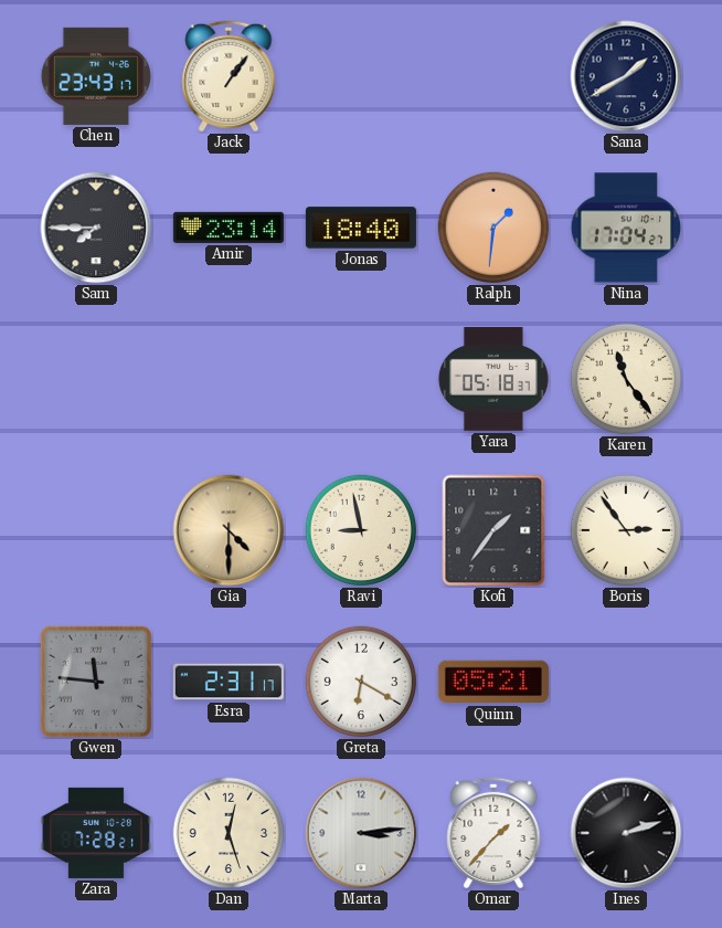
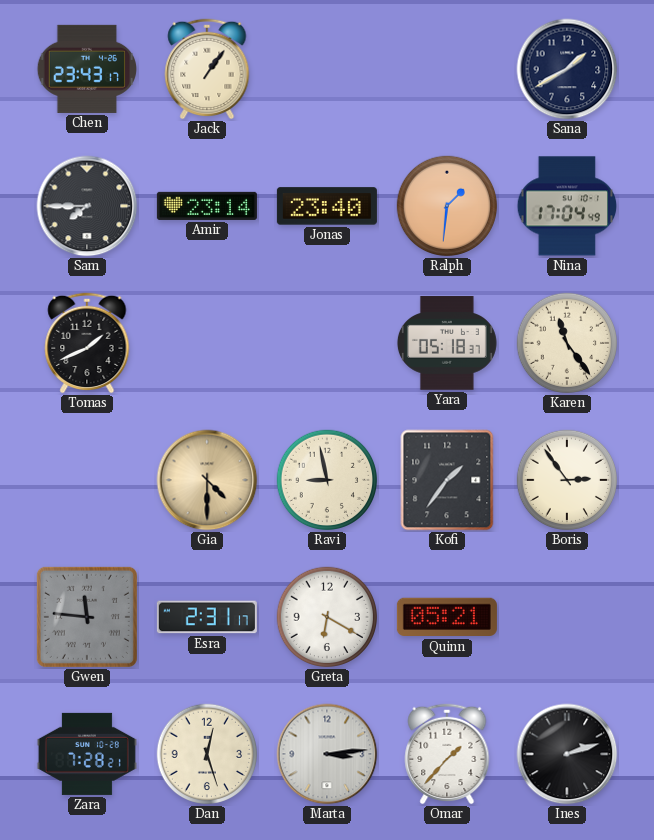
Jonas: 18:40 -> 23:40
Nina: 17:04:27 -> 17:04:49
Tomas: none -> 1:41
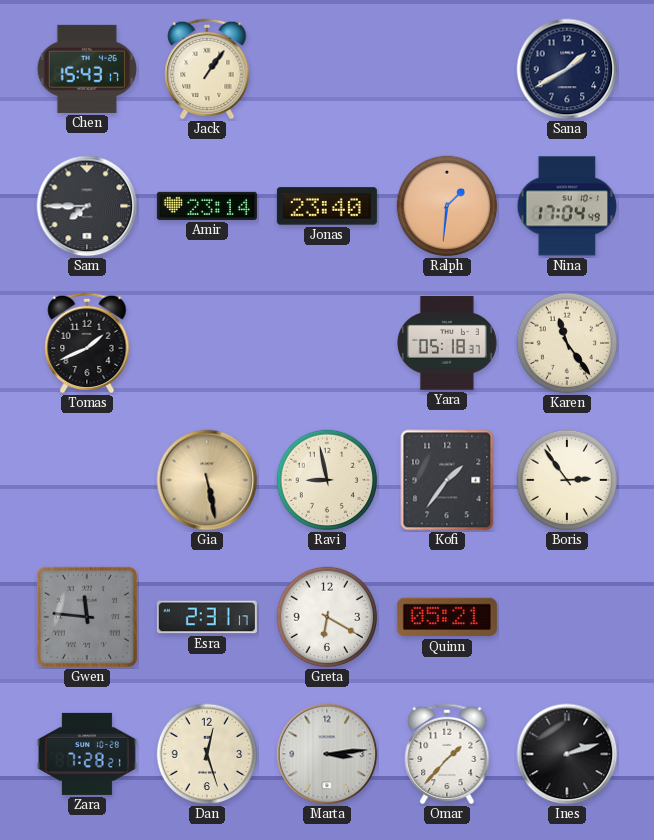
Chen: 23:43 -> 15:43
Gia: 4:30 -> 5:28
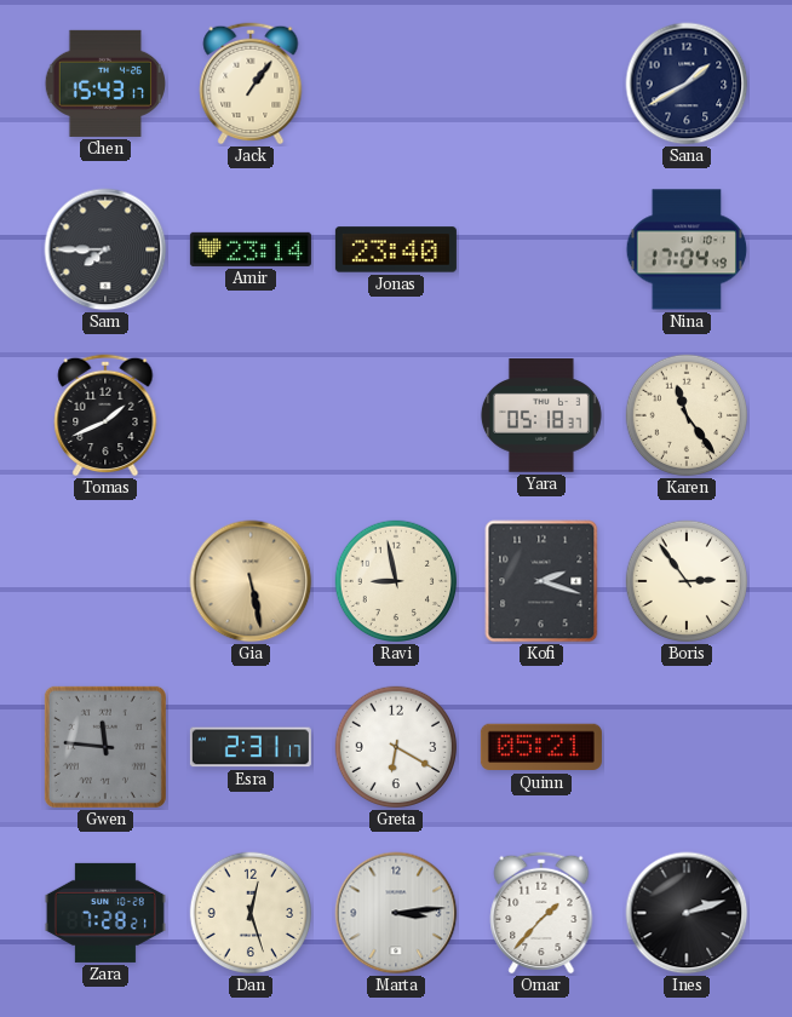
Ralph: 1:31 -> none
Kofi: 1:36 -> 2:18
